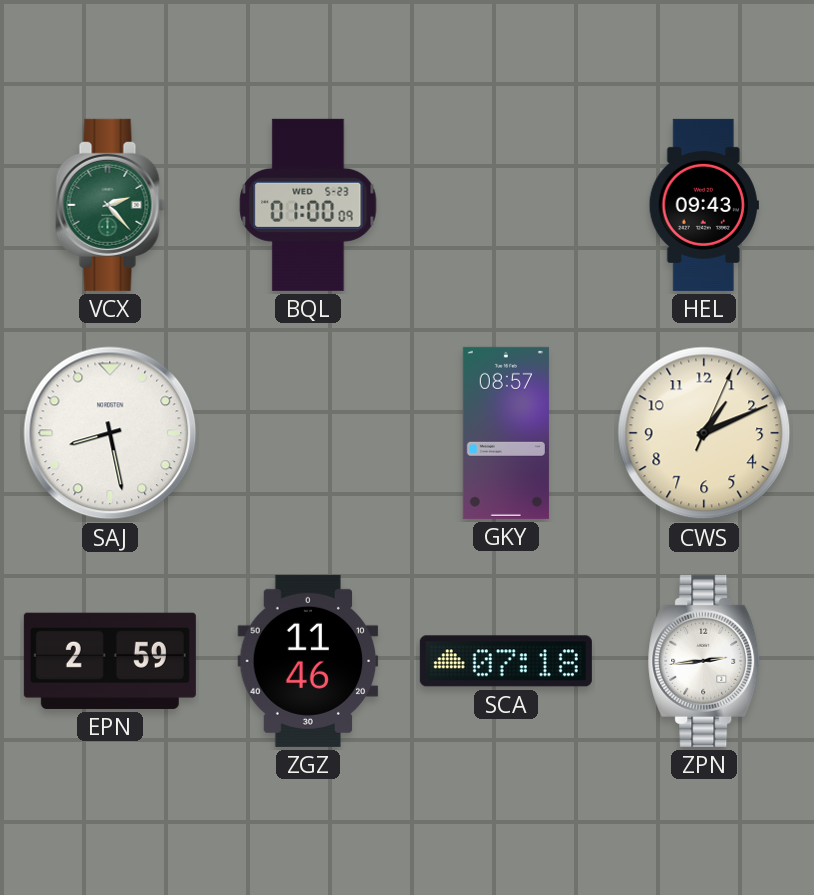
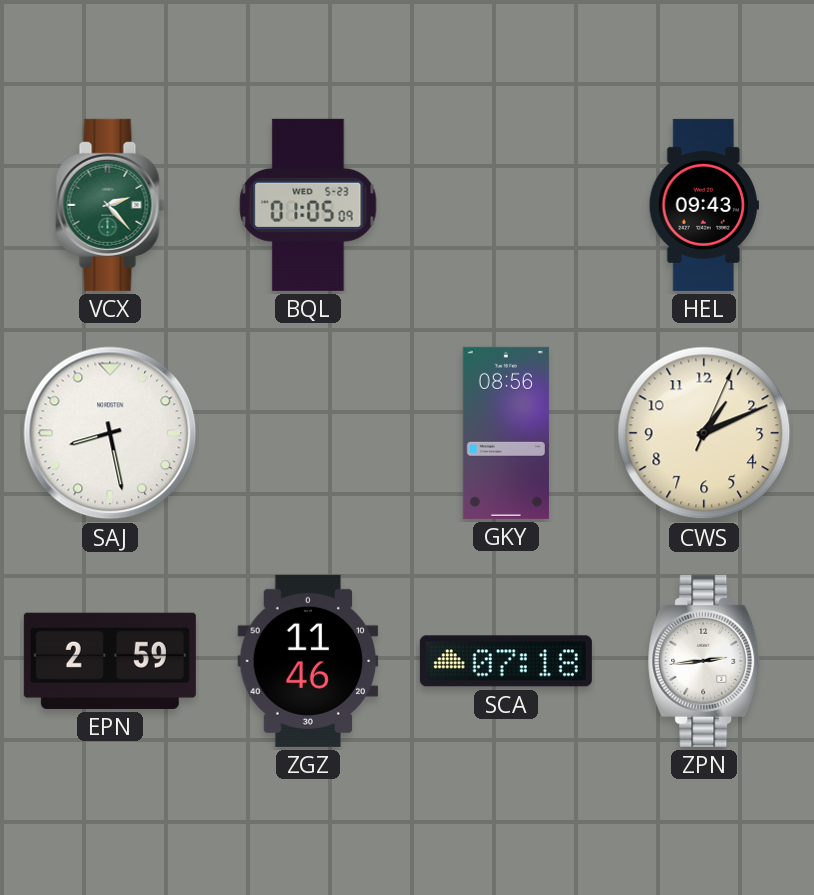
BQL: 01:00 -> 01:05
GKY: 08:57 -> 08:56
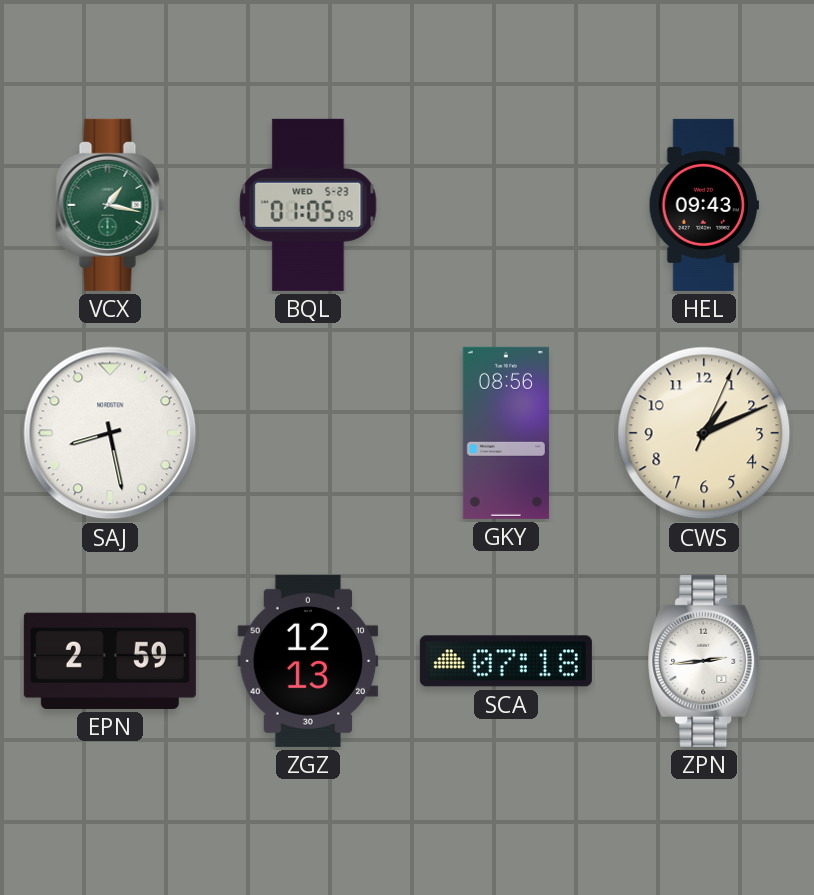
VCX: 2:23 -> 1:17
ZGZ: 11:46 -> 12:13
